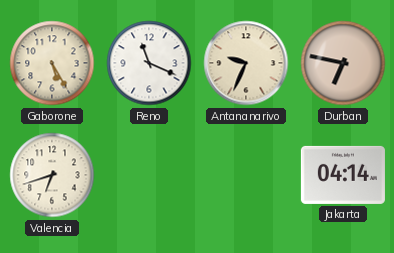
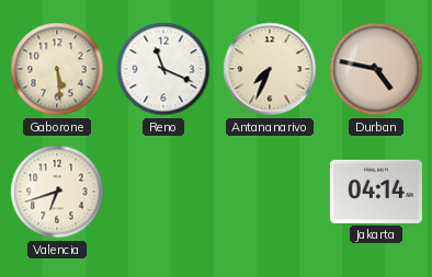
Gaborone: 5:25 -> 5:29
Antananarivo: 9:34 -> 7:34
Durban: 6:47 -> 4:47
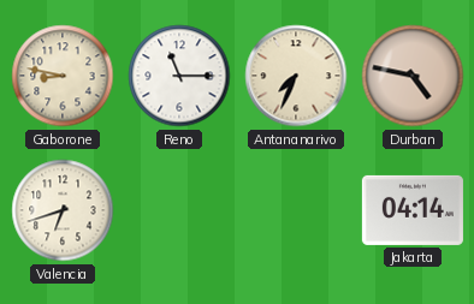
Gaborone: 5:29 -> 8:47
Reno: 11:19 -> 11:15
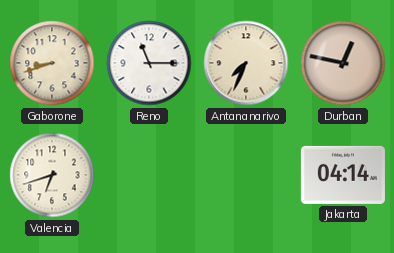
Gaborone: 8:47 -> 8:42
Durban: 4:47 -> 12:47
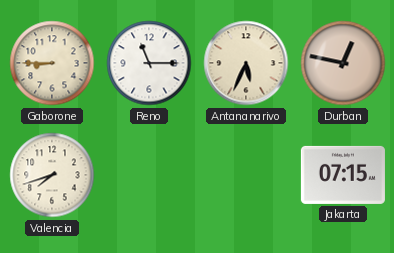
Gaborone: 8:42 -> 8:45
Antananarivo: 7:34 -> 5:34
Valencia: 6:42 -> 7:42
Jakarta: 04:14 -> 07:15
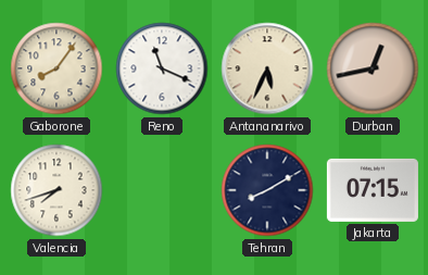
Gaborone: 8:45 -> 8:06
Reno: 11:15 -> 11:19
Durban: 12:47 -> 12:43
Tehran: none -> 8:10
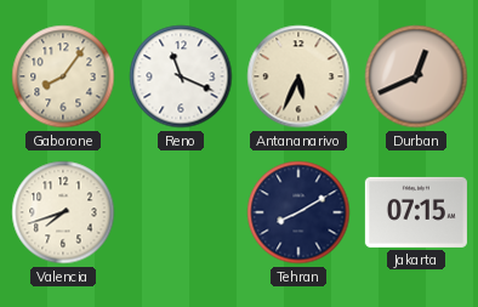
Durban: 12:43 -> 12:41
